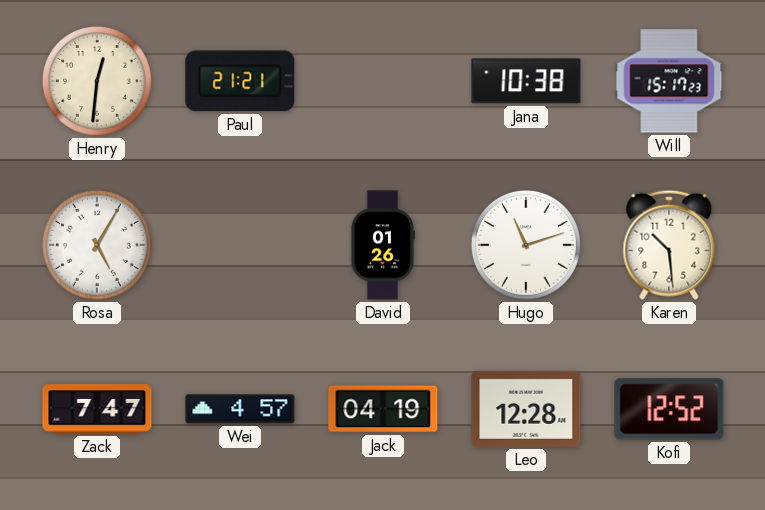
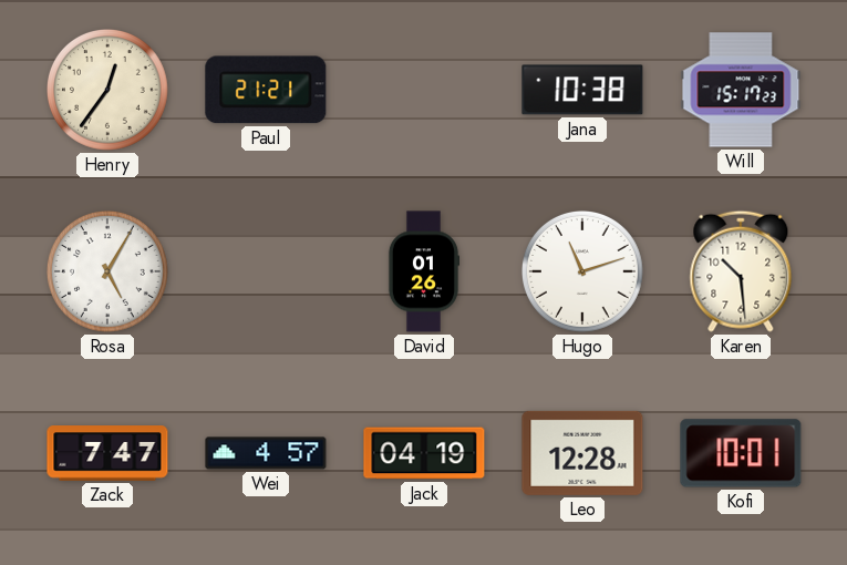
Henry: 12:31 -> 12:36
Kofi: 12:52 -> 10:01
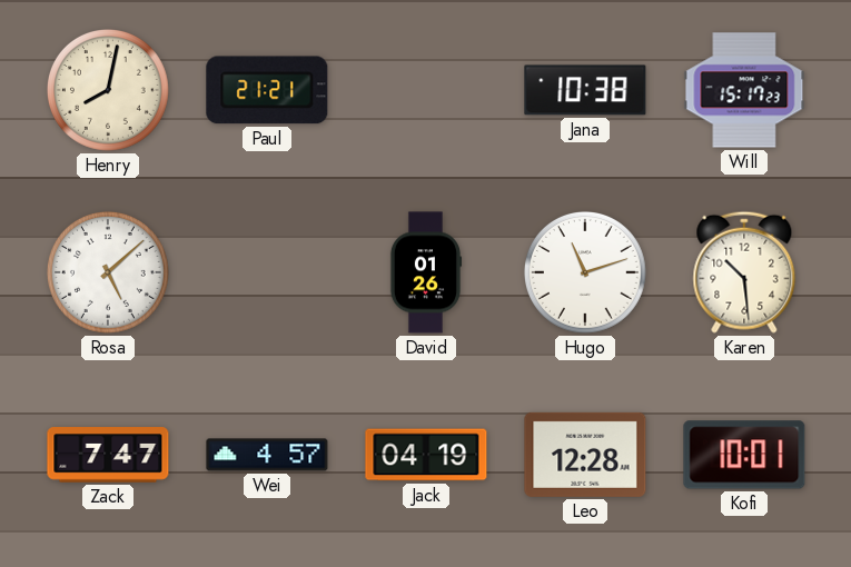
Henry: 12:36 -> 8:02
Rosa: 5:05 -> 5:08
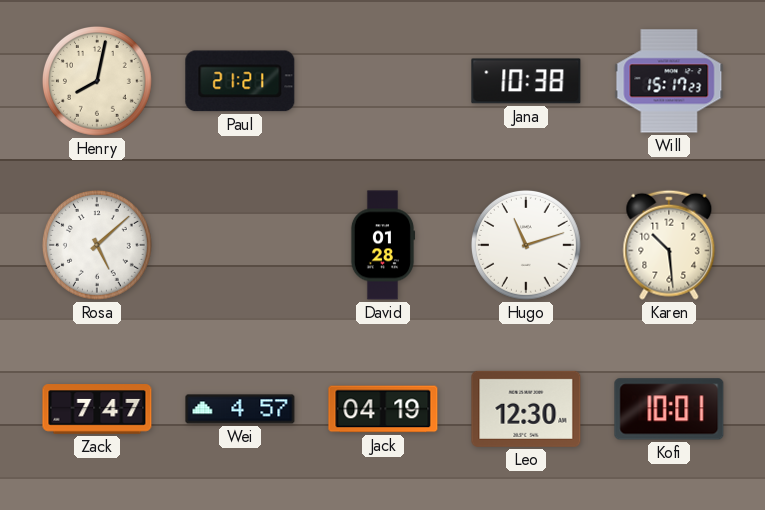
David: 01:26 -> 01:28
Leo: 12:28 -> 12:30
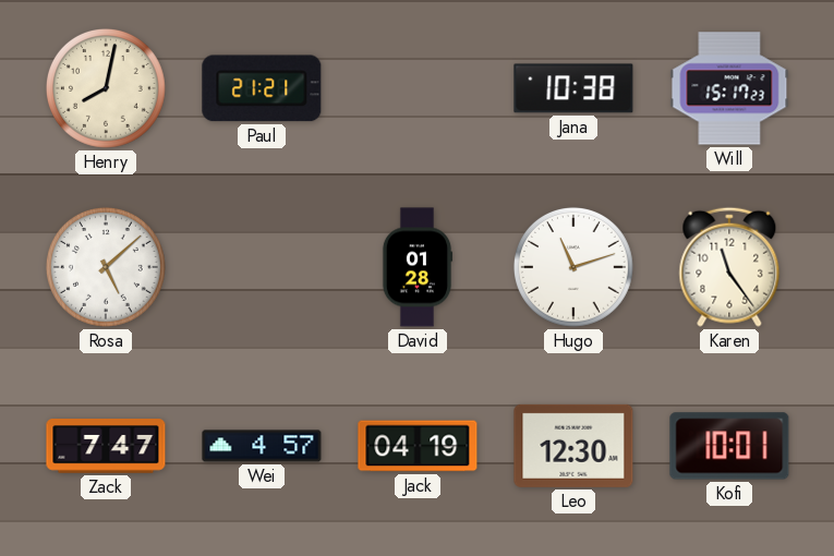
Karen: 10:29 -> 11:24
